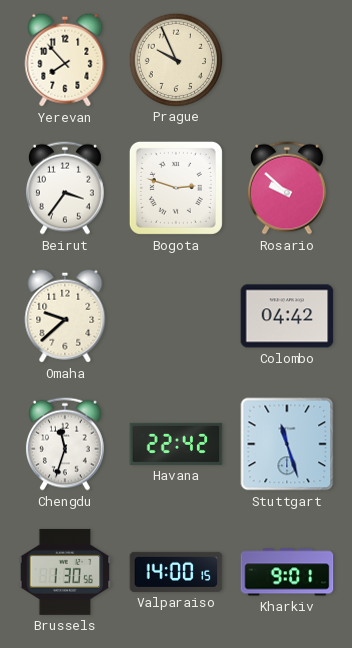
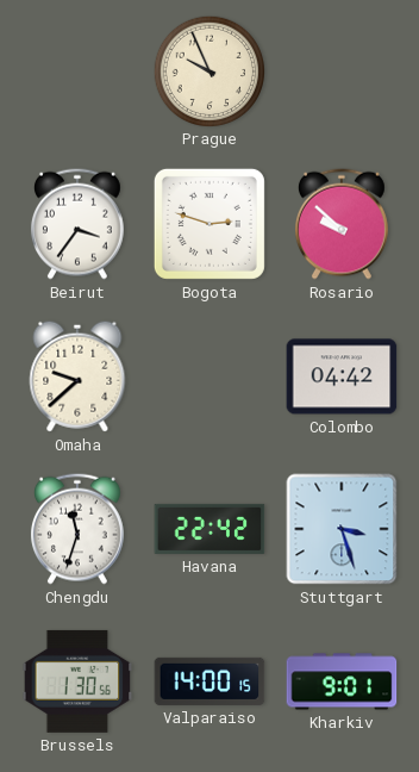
Yerevan: 7:53 -> none
Stuttgart: 11:27 -> 3:27
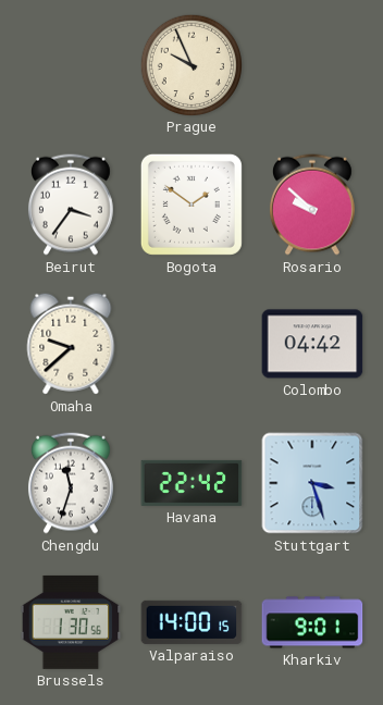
Bogota: 2:48 -> 1:51
